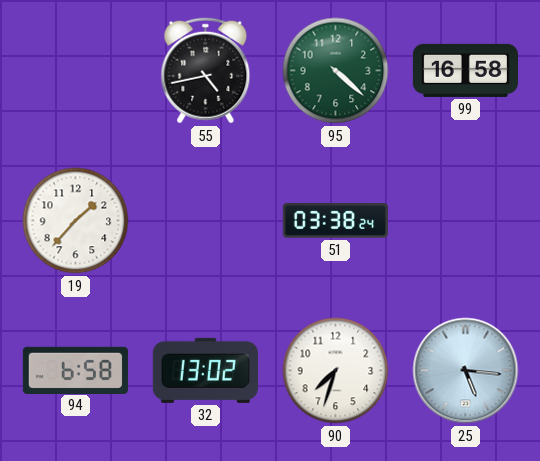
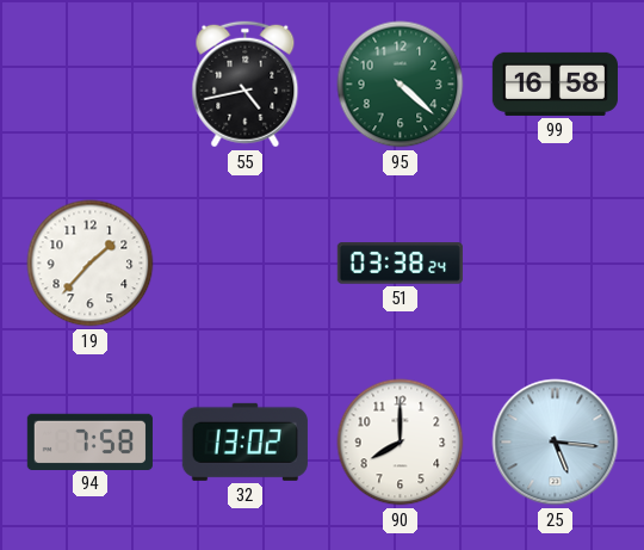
94: 6:58 -> 7:58
90: 7:33 -> 8:00
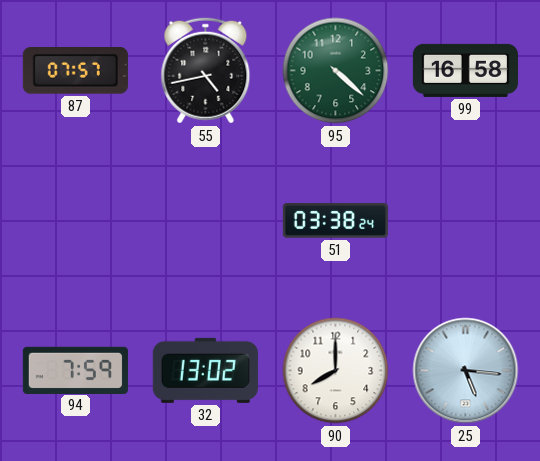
87: none -> 07:57
19: 1:37 -> none
94: 7:58 -> 7:59
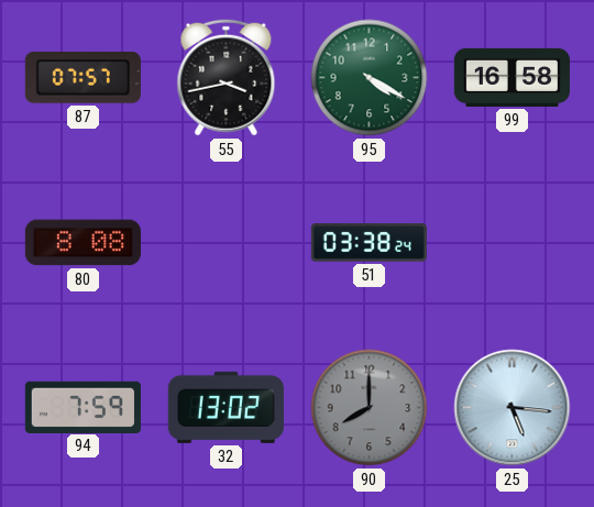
55: 4:43 -> 3:43
95: 4:22 -> 4:20
80: none -> 8:08
90 dial: white -> grey
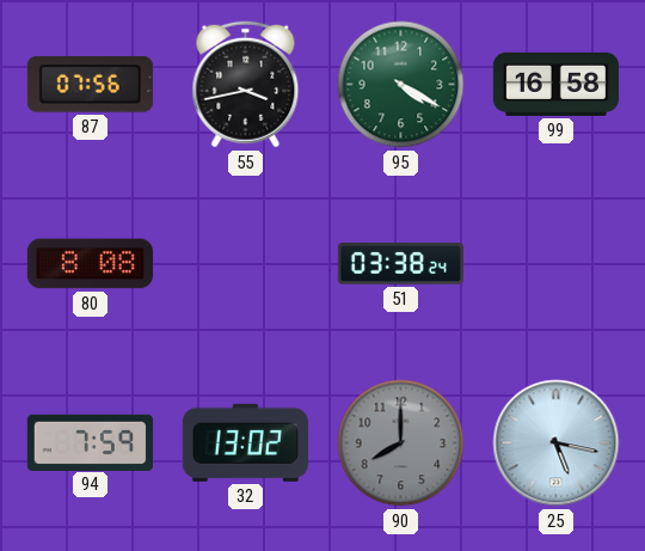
87: 07:57 -> 07:56
25: 5:16 -> 5:17
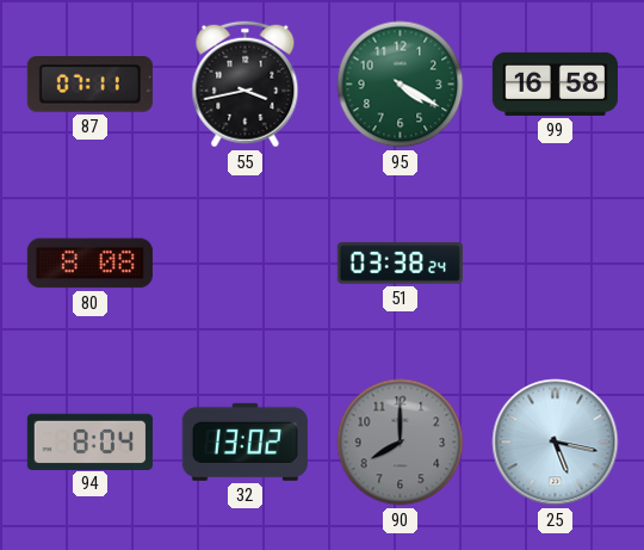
87: 07:56 -> 07:11
94: 7:59 -> 8:04
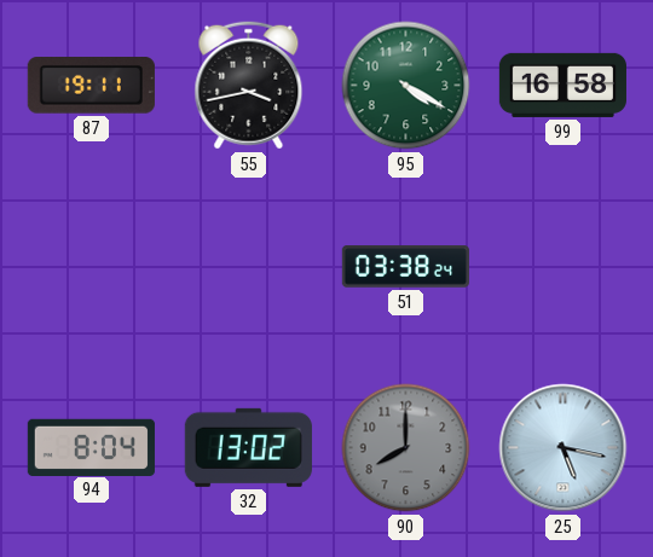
87: 07:11 -> 19:11
80: 8:08 -> none
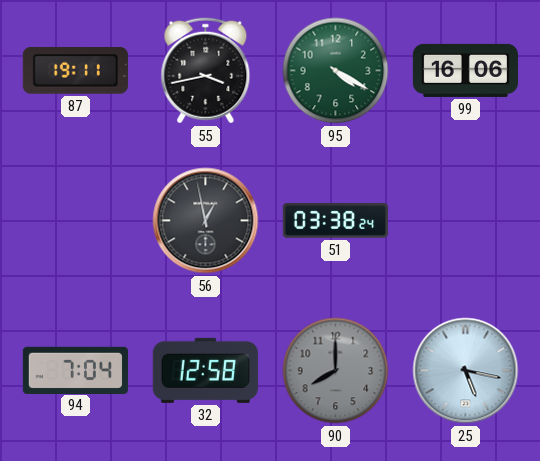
99: 16:58 -> 16:06
56: none -> 12:58
94: 8:04 -> 7:04
32: 13:02 -> 12:58
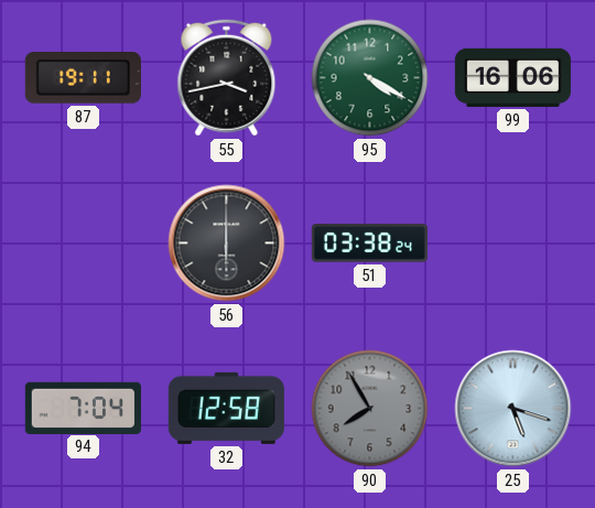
56: 12:58 -> 6:00
90: 8:00 -> 7:55
25: 5:17 -> 5:18
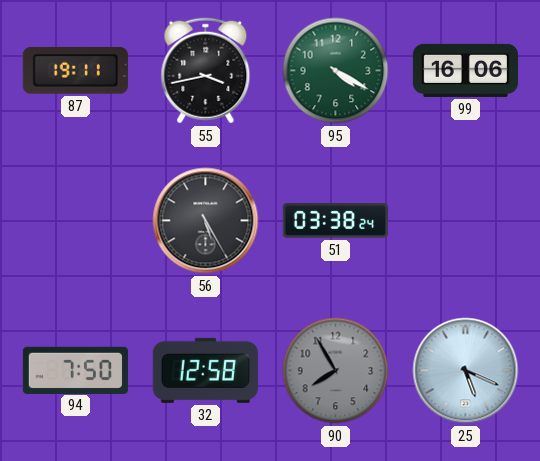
56: 6:00 -> 5:25
94: 7:04 -> 7:50
25: 5:18 -> 5:19
